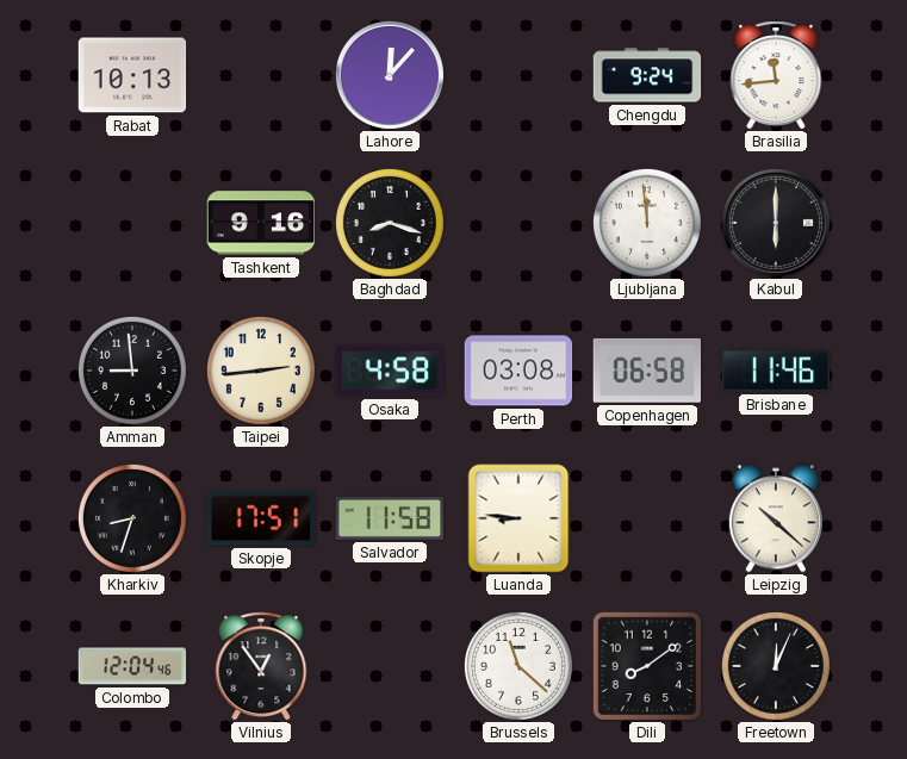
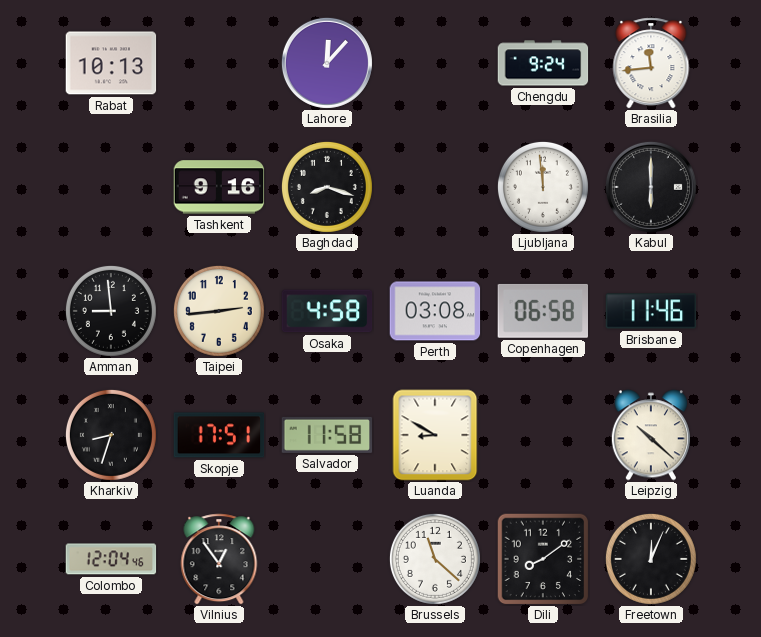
Luanda: 8:46 -> 8:50
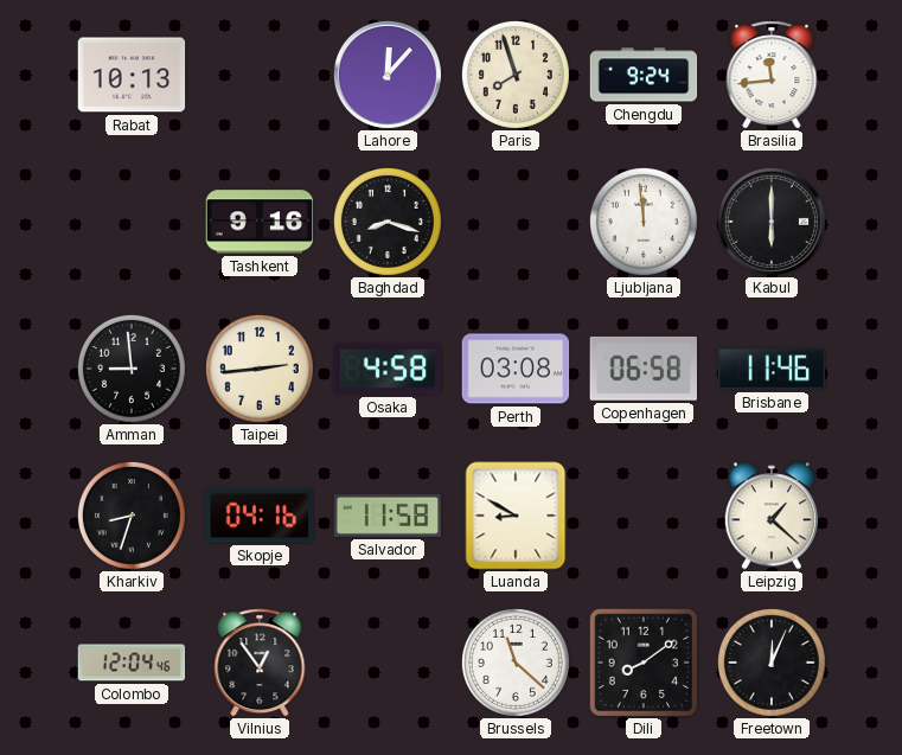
Paris: none -> 7:57
Skopje: 17:51 -> 04:16
Leipzig: 10:22 -> 1:22
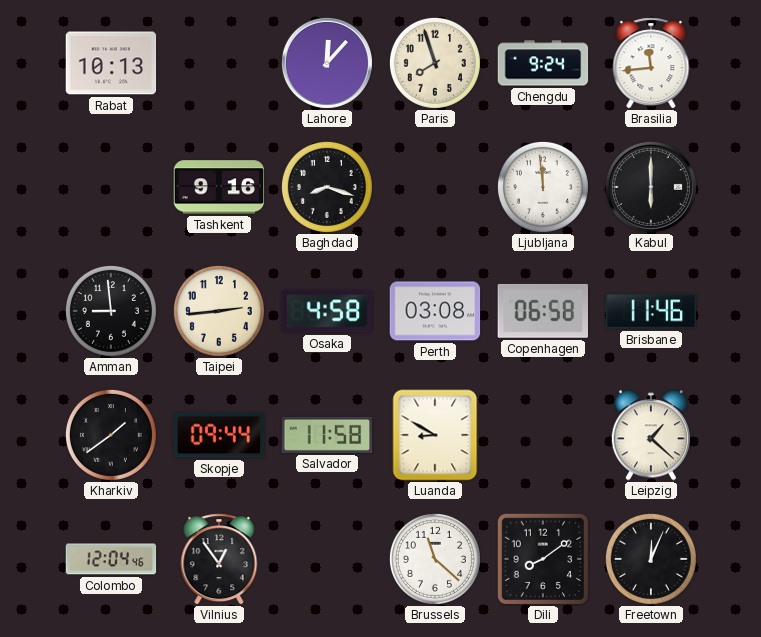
Kharkiv: 8:33 -> 1:39
Skopje: 04:16 -> 09:44
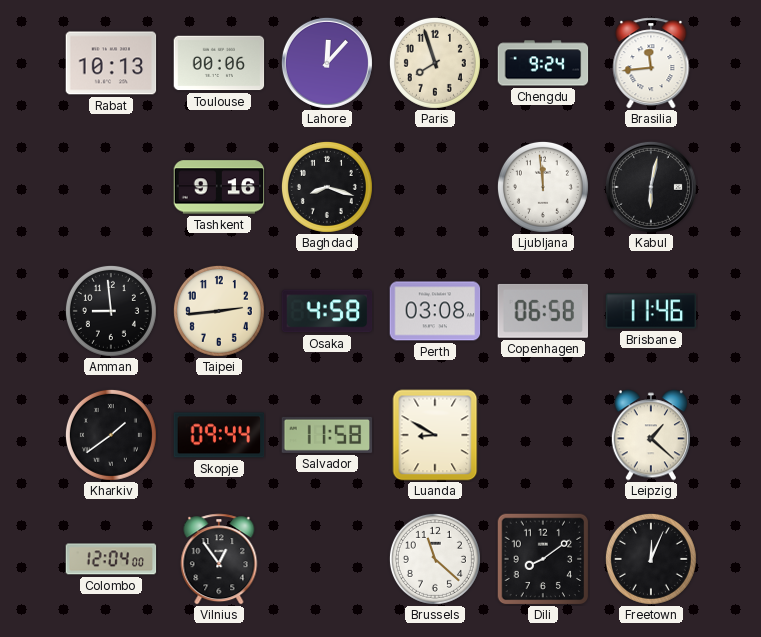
Toulouse: none -> 00:06
Kabul: 6:00 -> 6:02
Colombo: 12:04:46 -> 12:04:00
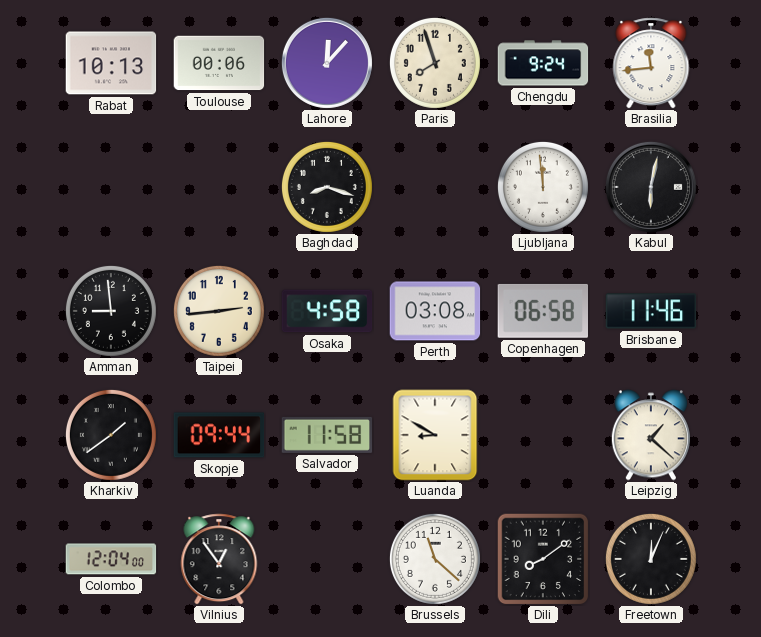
Tashkent: 9:16 -> none
